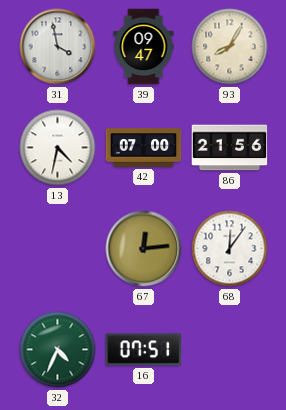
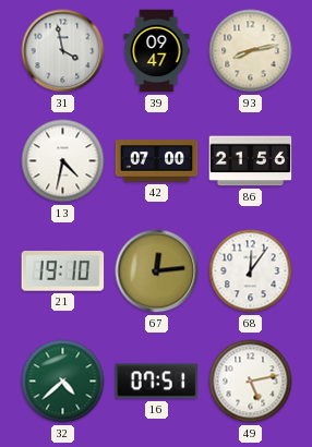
93: 8:05 -> 8:13
21: none -> 19:10
32: 4:34 -> 4:38
49: none -> 5:13
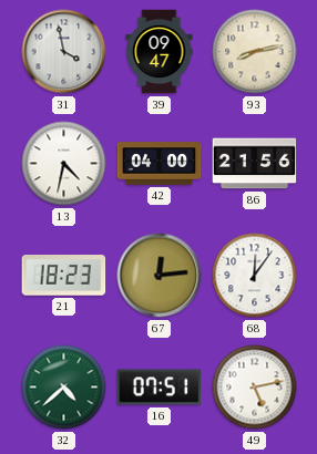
42: 07:00 -> 04:00
21: 19:10 -> 18:23
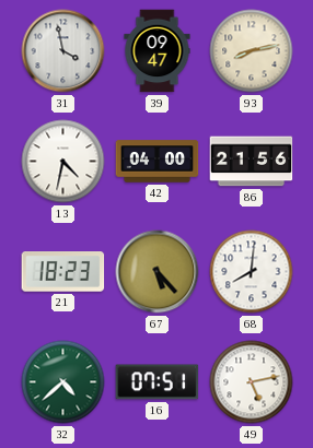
67: 12:14 -> 5:23
68: 12:06 -> 8:01
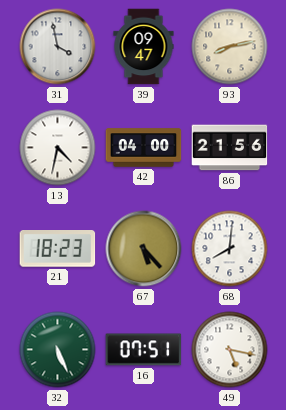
32: 4:38 -> 5:26
49: 5:13 -> 5:17
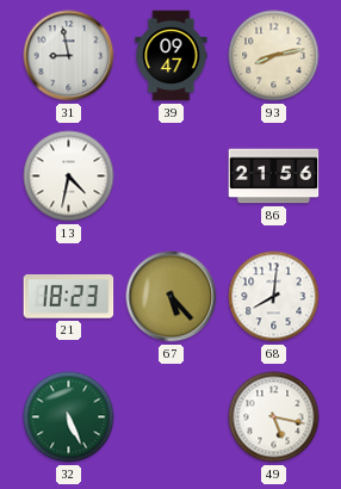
31: 3:58 -> 8:58
42: 04:00 -> none
16: 07:51 -> none
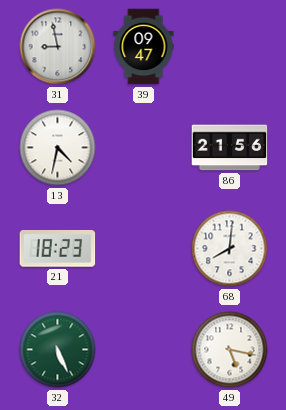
93: 8:13 -> none
67: 5:23 -> none
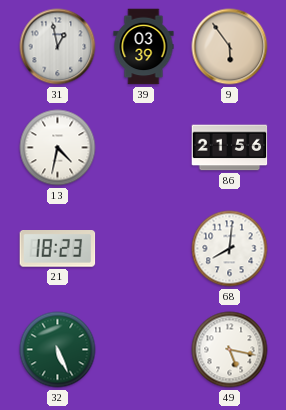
31: 8:58 -> 12:58
39: 09:47 -> 03:39
9: none -> 5:54
